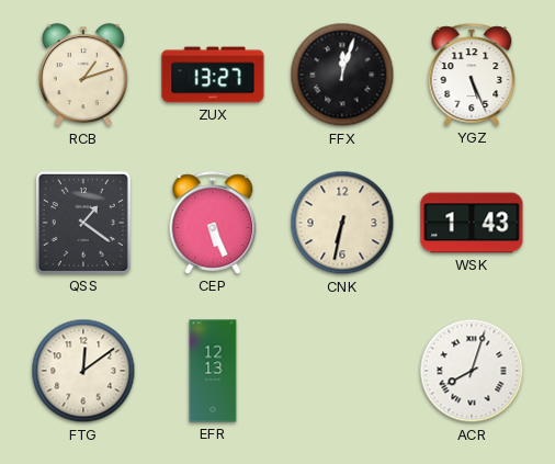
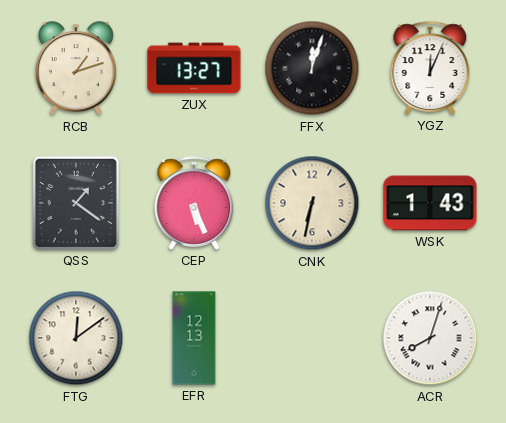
YGZ: 5:26 -> 12:04
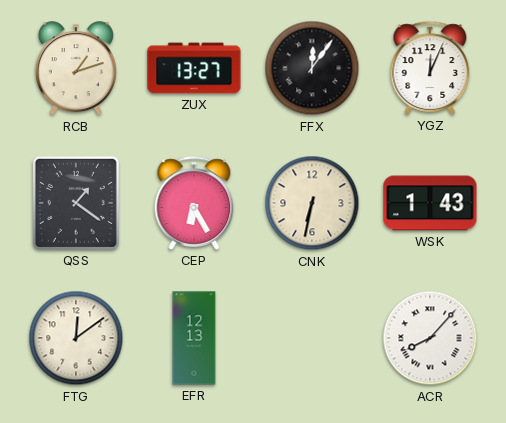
FFX: 12:03 -> 12:06
CEP: 5:26 -> 6:25
ACR: 8:03 -> 8:07
